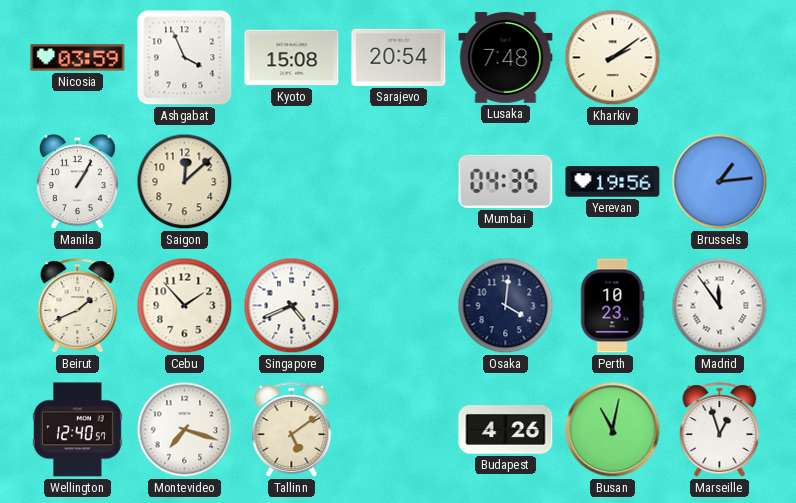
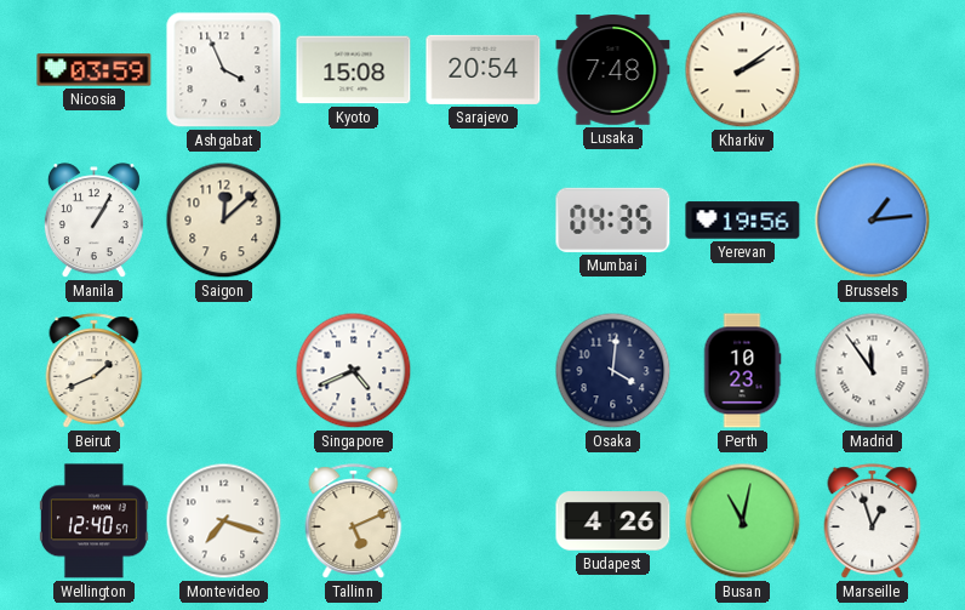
Cebu: 1:53 -> none
Tallinn: 5:09 -> 5:11
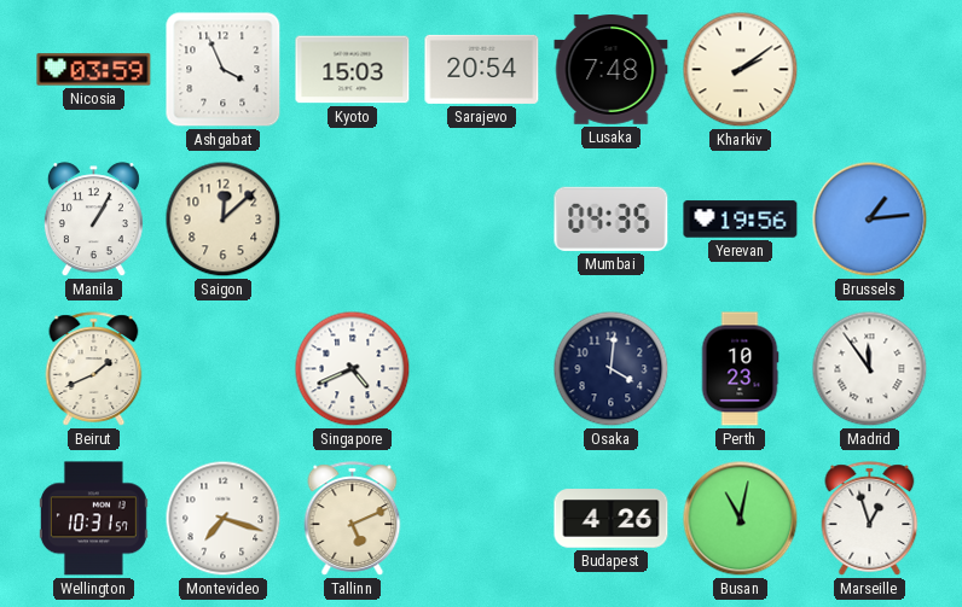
Kyoto: 15:08 -> 15:03
Wellington: 12:40 -> 10:31
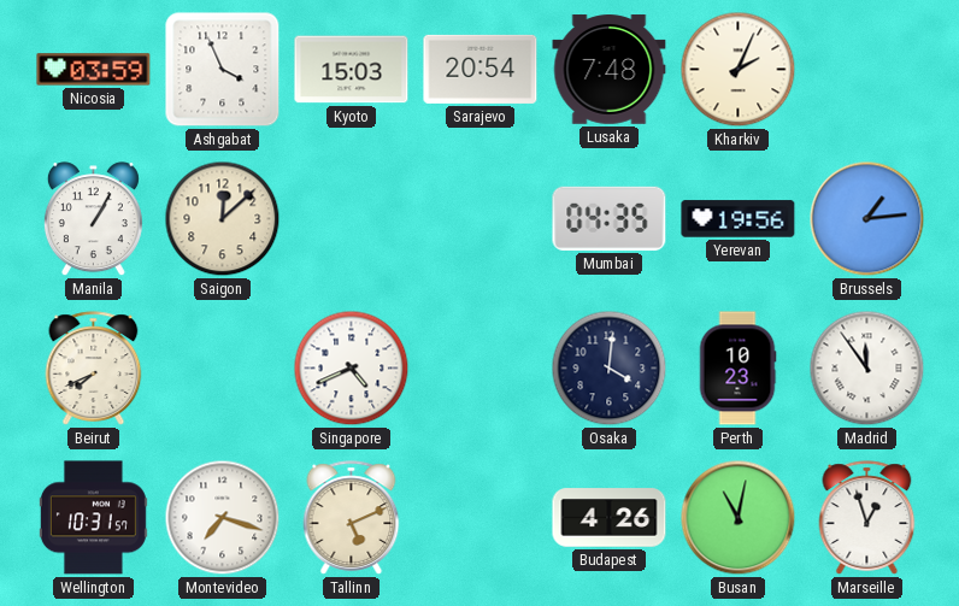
Kharkiv: 2:09 -> 2:04
Beirut: 1:41 -> 7:41
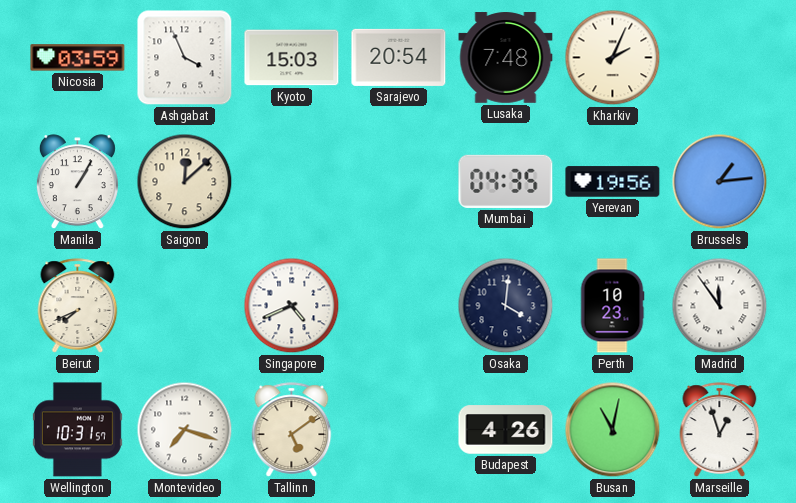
Tallinn: 5:11 -> 5:09
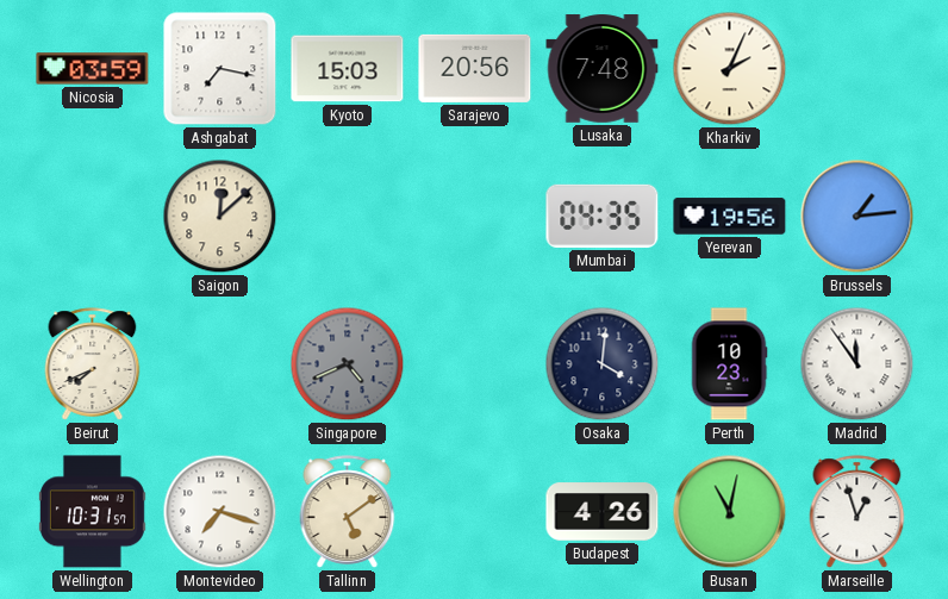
Ashgabat: 3:56 -> 7:17
Sarajevo: 20:54 -> 20:56
Manila: 1:05 -> none
Singapore dial: white -> grey
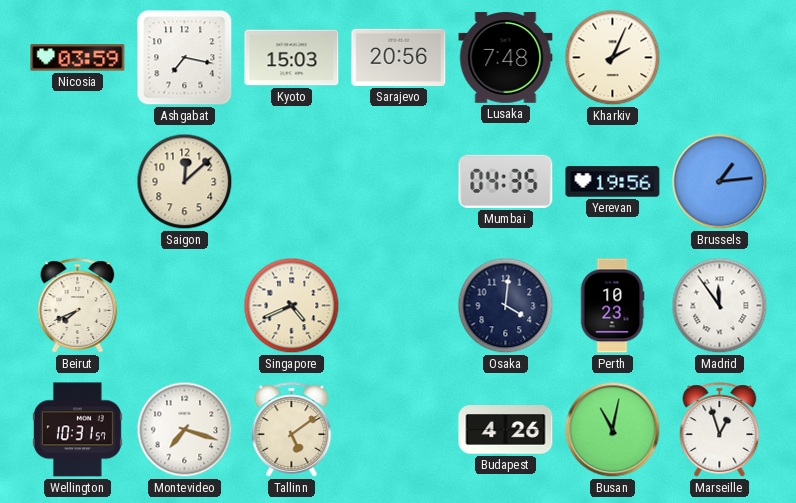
Singapore dial: grey -> cream
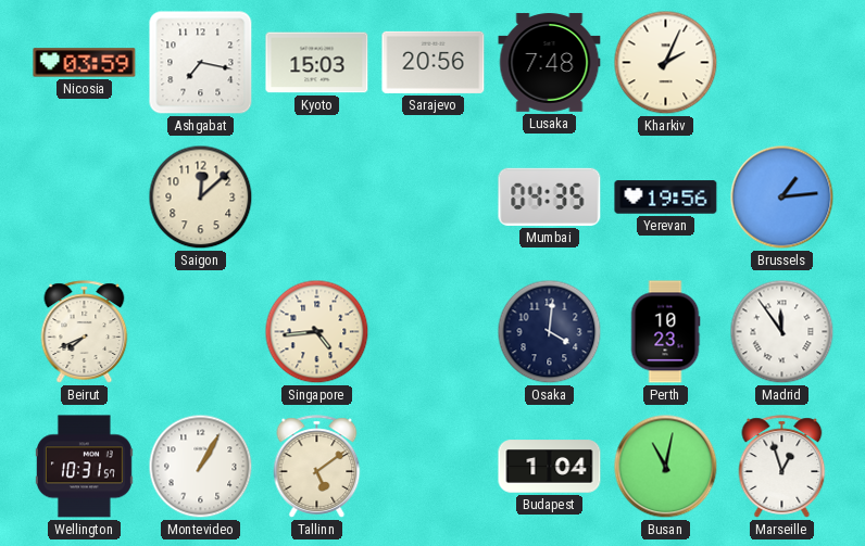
Singapore: 4:41 -> 4:44
Montevideo: 7:18 -> 1:05
Budapest: 4:26 -> 1:04
